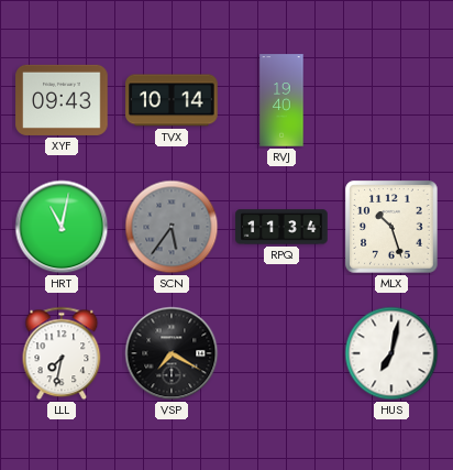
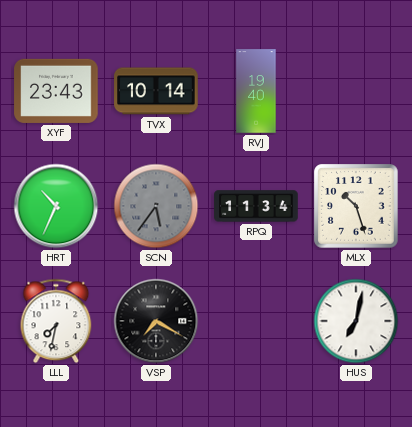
XYF: 09:43 -> 23:43
HRT: 11:02 -> 10:34
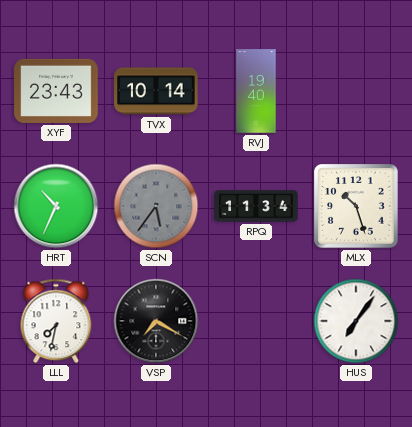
HUS: 7:02 -> 7:06
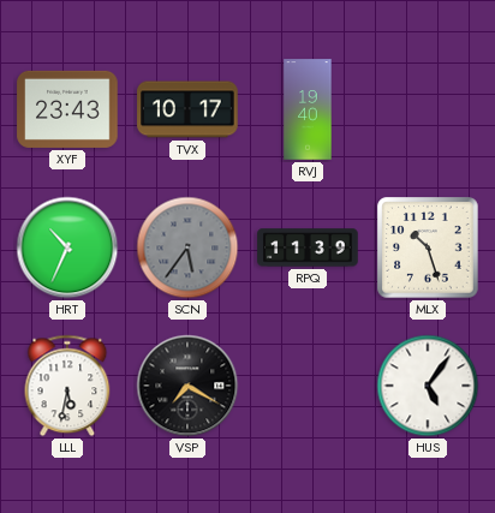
TVX: 10:14 -> 10:17
RPQ: 11:34 -> 11:39
LLL: 7:32 -> 5:32
HUS: 7:06 -> 5:06
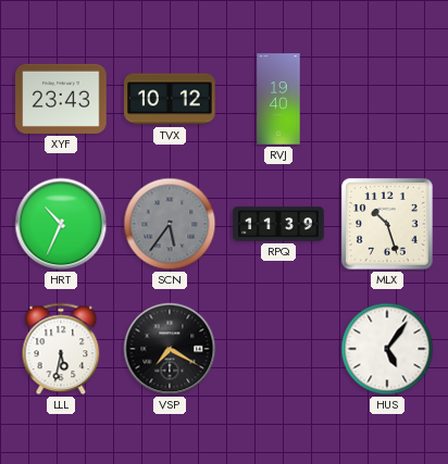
TVX: 10:17 -> 10:12
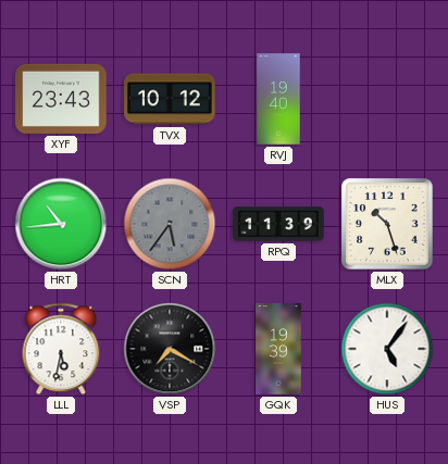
HRT: 10:34 -> 10:44
GQK: none -> 19:39
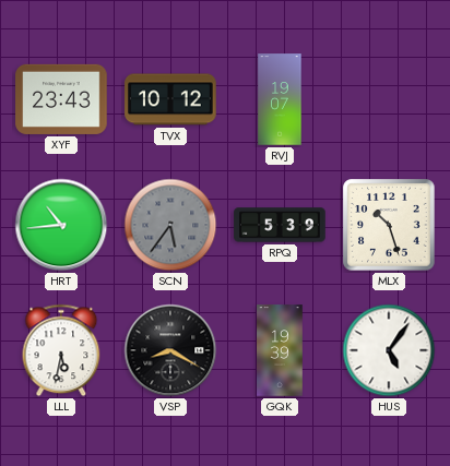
RVJ: 19:40 -> 19:07
RPQ: 11:39 -> 5:39
VSP: 7:20 -> 8:20
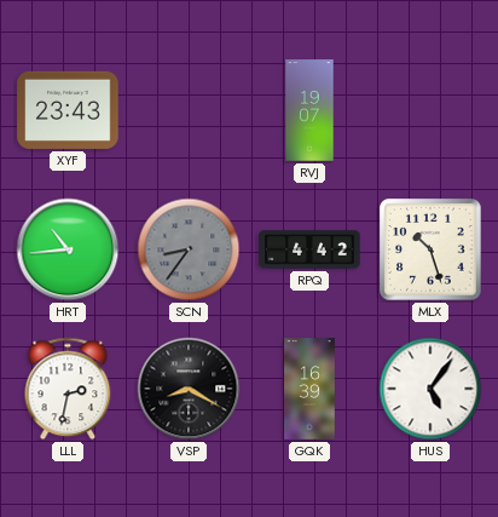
TVX: 10:12 -> none
SCN: 5:36 -> 8:36
RPQ: 5:39 -> 4:42
LLL: 5:32 -> 2:32
GQK: 19:39 -> 16:39
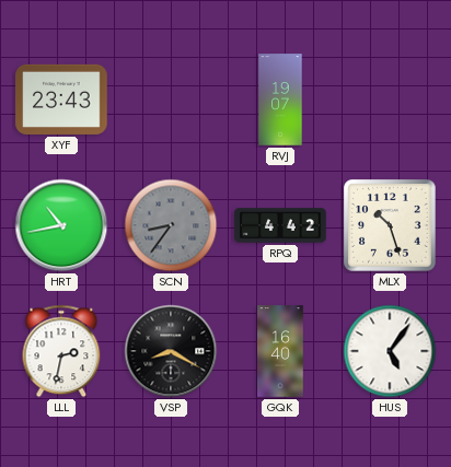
HRT: 10:44 -> 10:43
GQK: 16:39 -> 16:40
